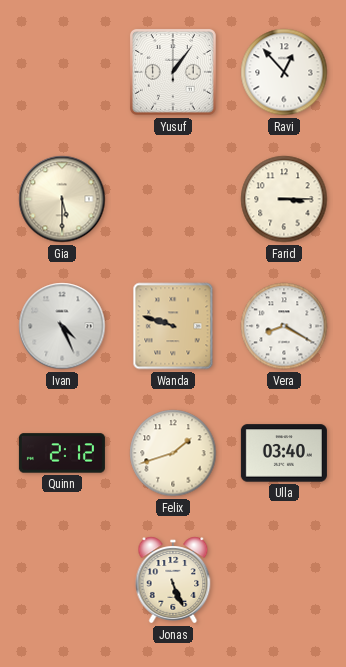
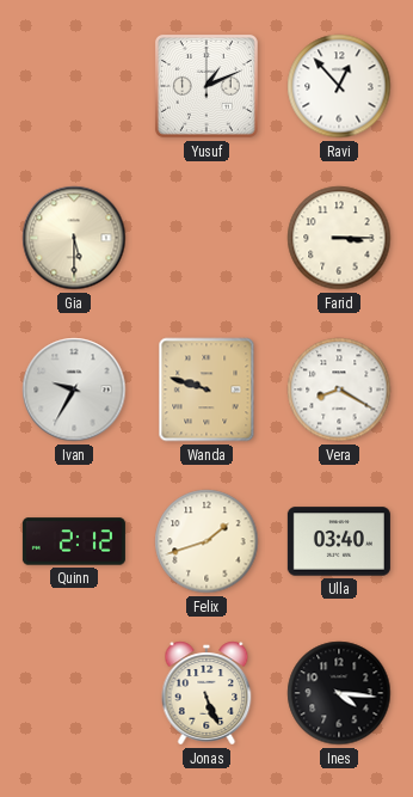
Yusuf: 1:06 -> 1:11
Ivan: 4:26 -> 9:35
Ines: none -> 4:16
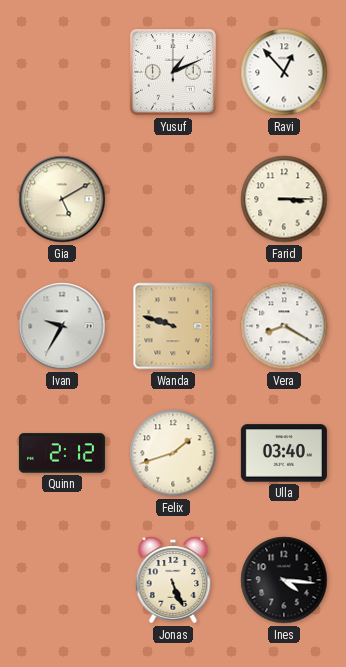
Gia: 5:30 -> 5:10
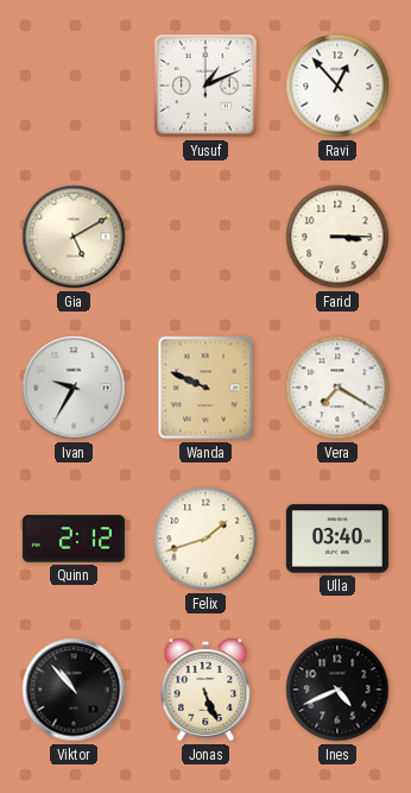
Wanda: 9:48 -> 9:49
Vera: 8:20 -> 7:20
Viktor: none -> 10:53
Ines: 4:16 -> 4:41
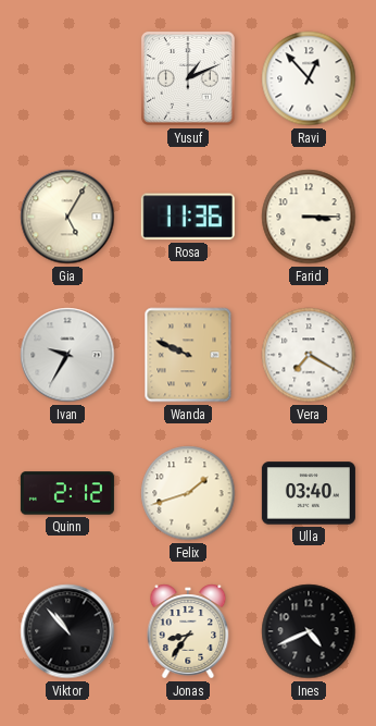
Gia: 5:10 -> 5:05
Rosa: none -> 11:36
Jonas: 5:26 -> 8:36
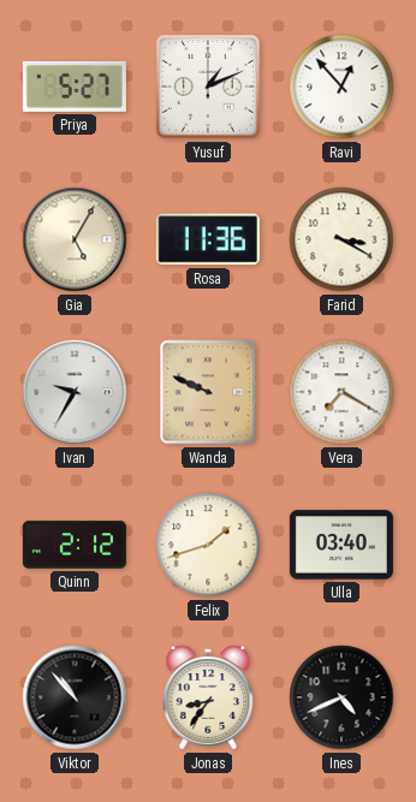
Priya: none -> 5:27
Farid: 3:15 -> 3:20
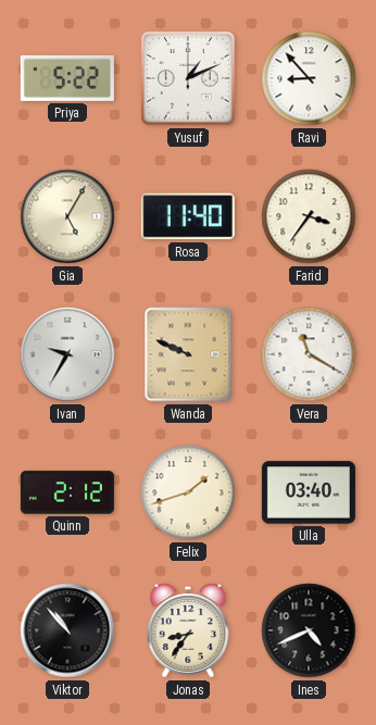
Priya: 5:27 -> 5:22
Ravi: 12:53 -> 8:53
Rosa: 11:36 -> 11:40
Farid: 3:20 -> 3:36
Vera: 7:20 -> 11:20
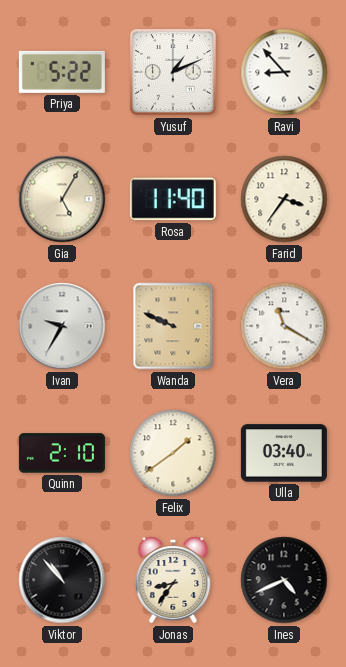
Quinn: 2:12 -> 2:10
Felix: 1:42 -> 1:39
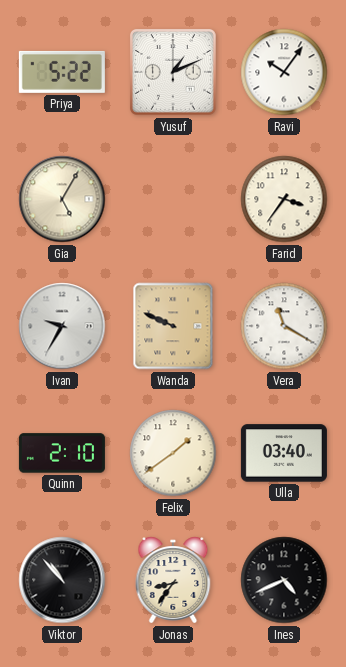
Ravi: 8:53 -> 10:06
Rosa: 11:40 -> none
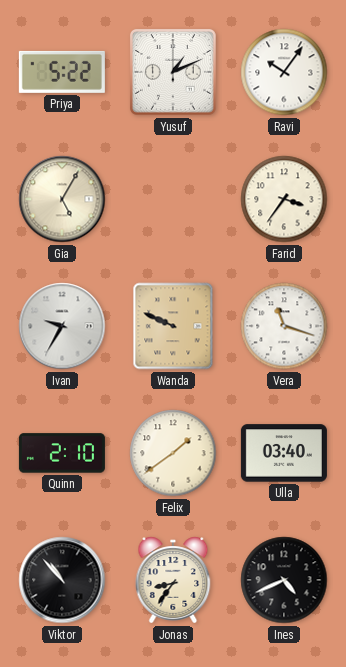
Vera: 11:20 -> 11:18
